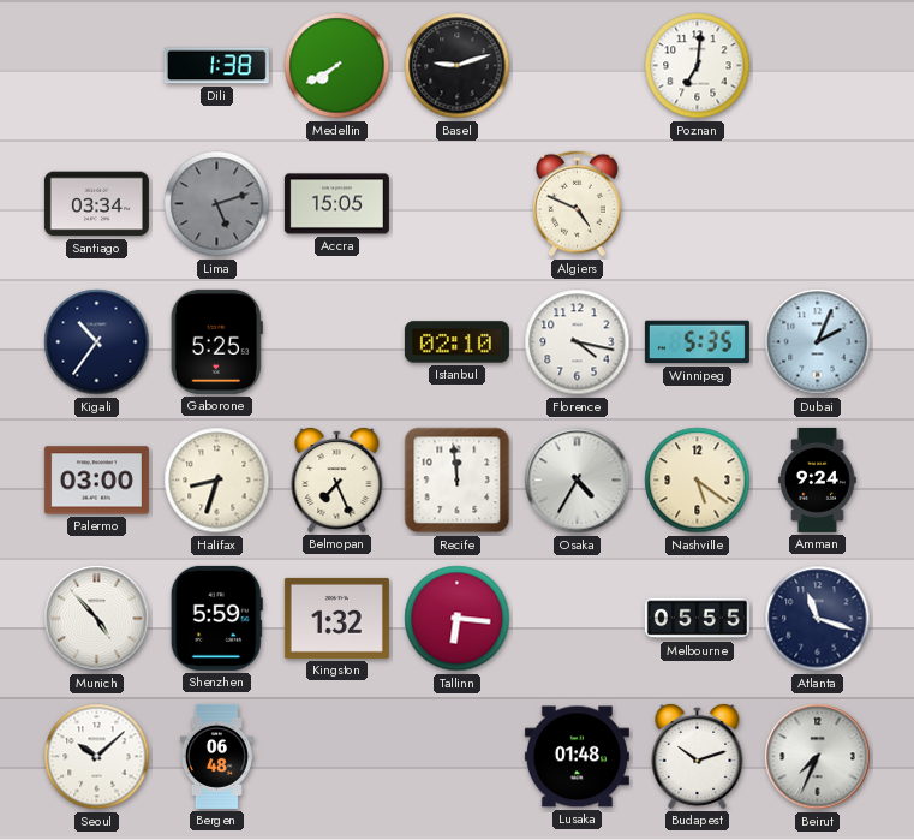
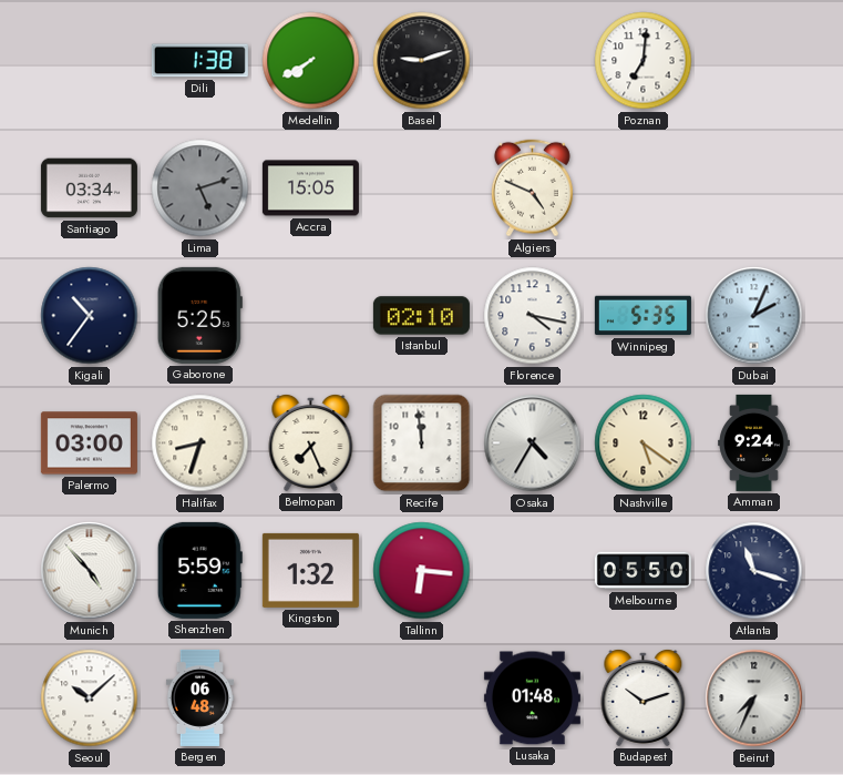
Melbourne: 05:55 -> 05:50
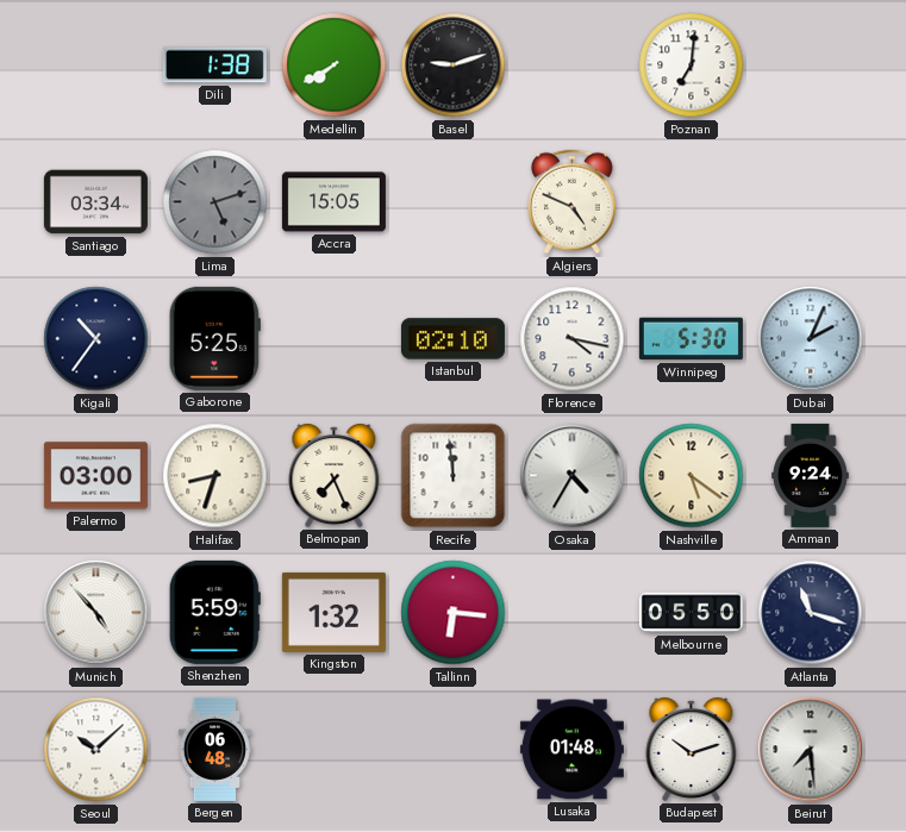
Winnipeg: 5:35 -> 5:30
Beirut: 7:34 -> 7:29
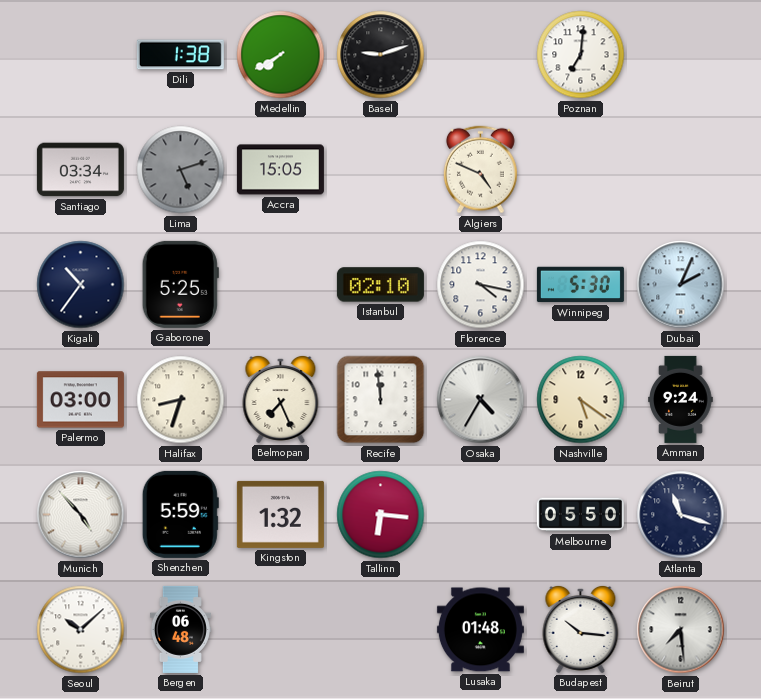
Budapest: 10:12 -> 10:16
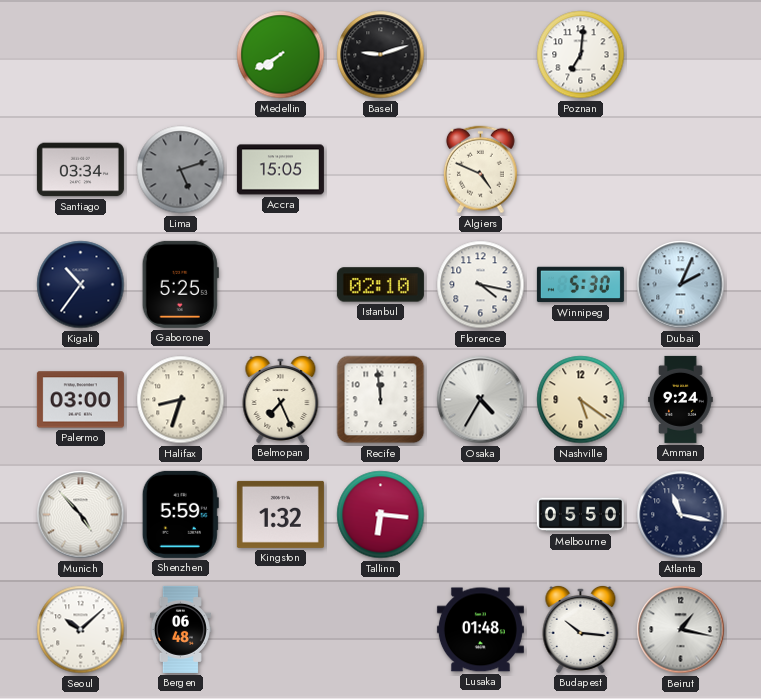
Dili: 1:38 -> none
Atlanta: 11:18 -> 11:17
Beirut: 7:29 -> 1:17
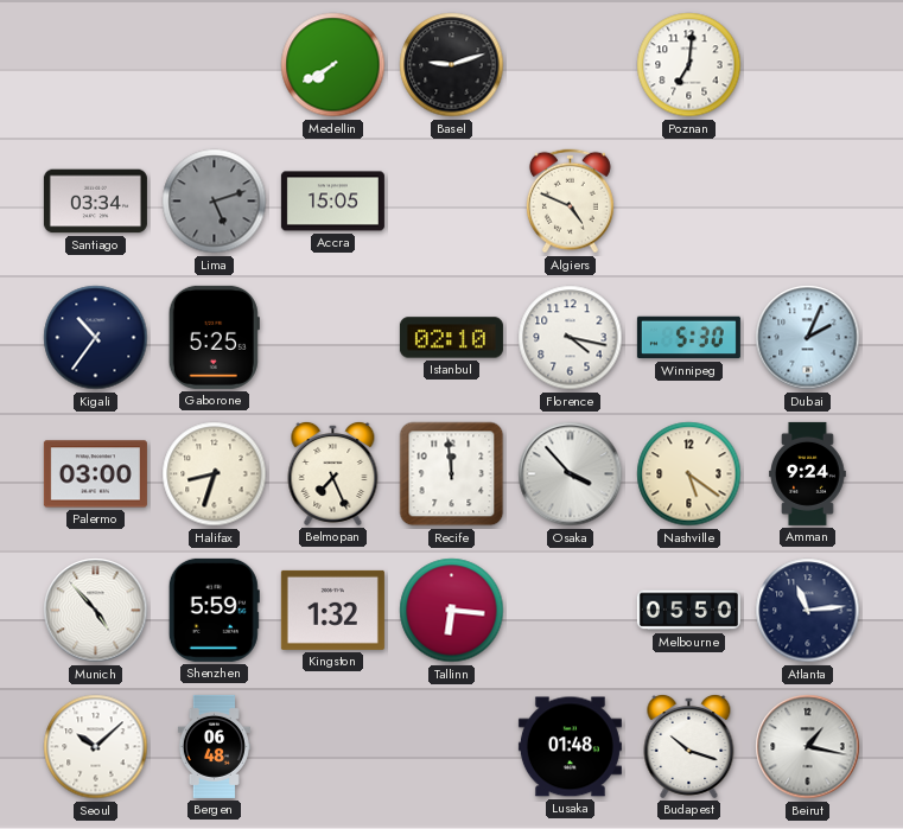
Osaka: 4:35 -> 3:53
Atlanta: 11:17 -> 11:14
Budapest: 10:16 -> 10:18
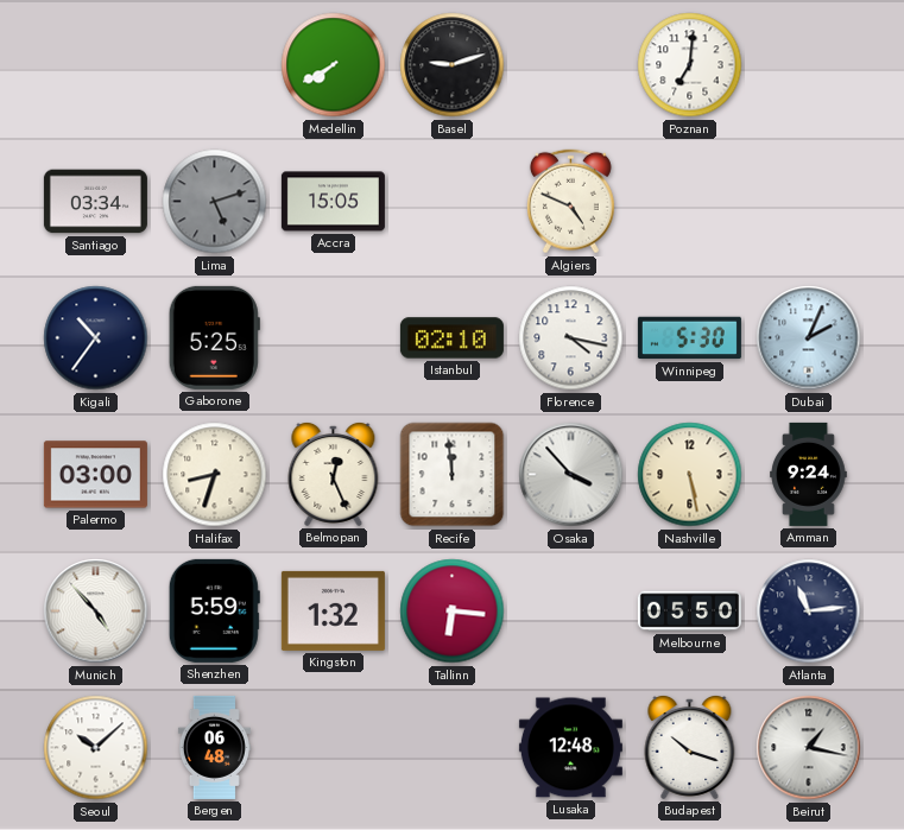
Belmopan: 7:26 -> 12:26
Nashville: 5:21 -> 5:28
Lusaka: 01:48 -> 12:48
